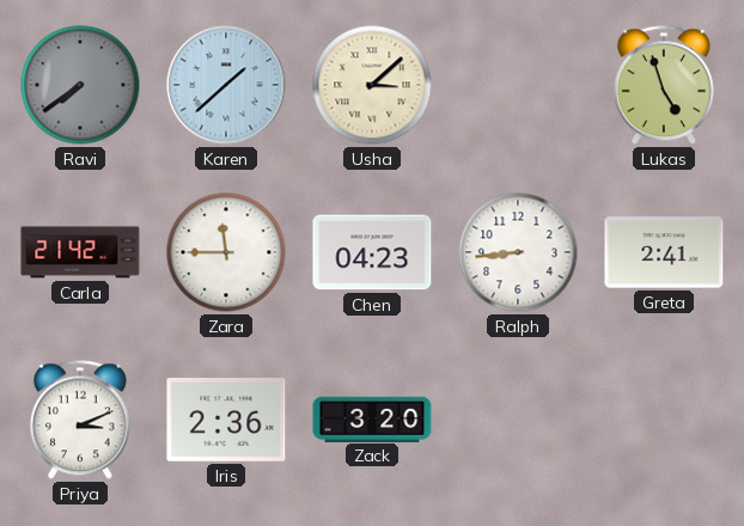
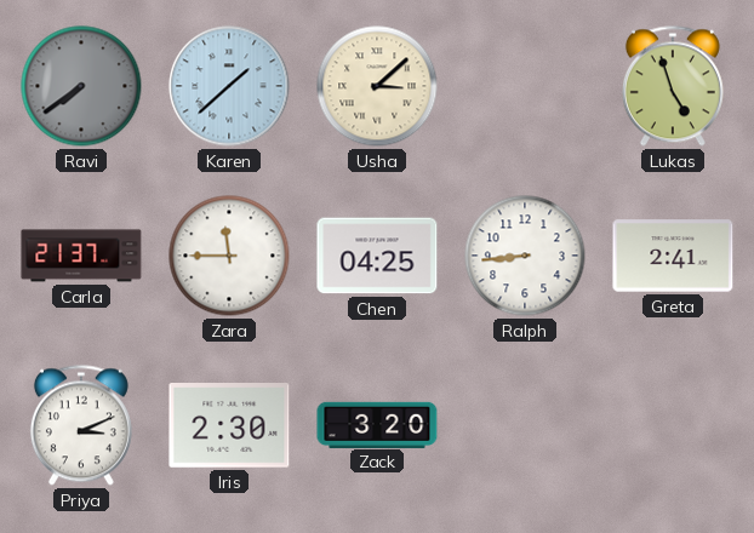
Carla: 21:42 -> 21:37
Chen: 04:23 -> 04:25
Iris: 2:36 -> 2:30
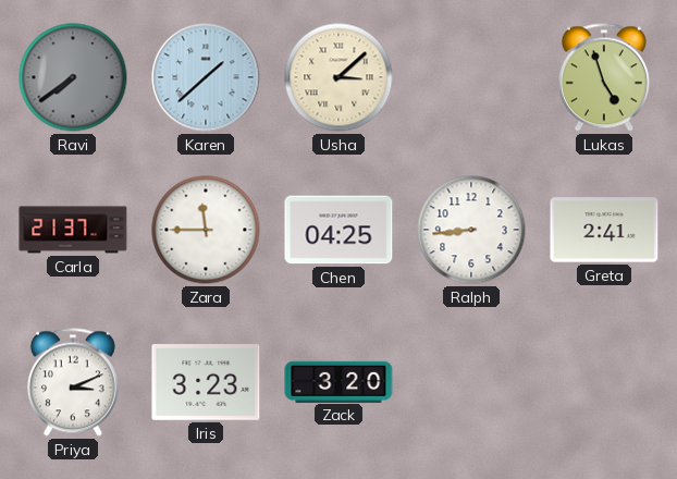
Iris: 2:30 -> 3:23
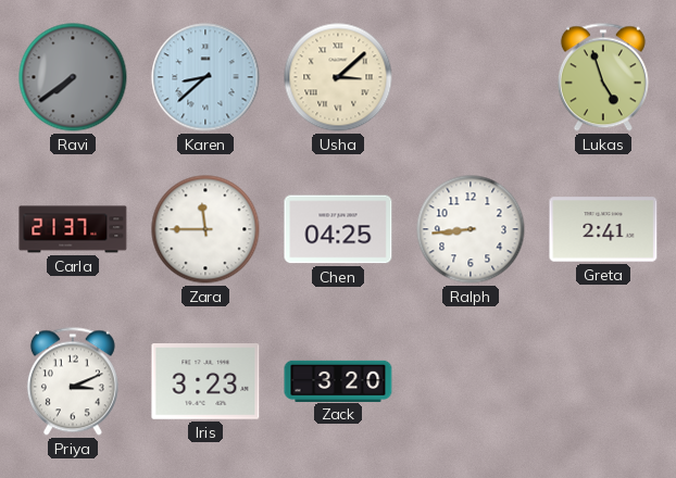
Karen: 1:38 -> 8:38
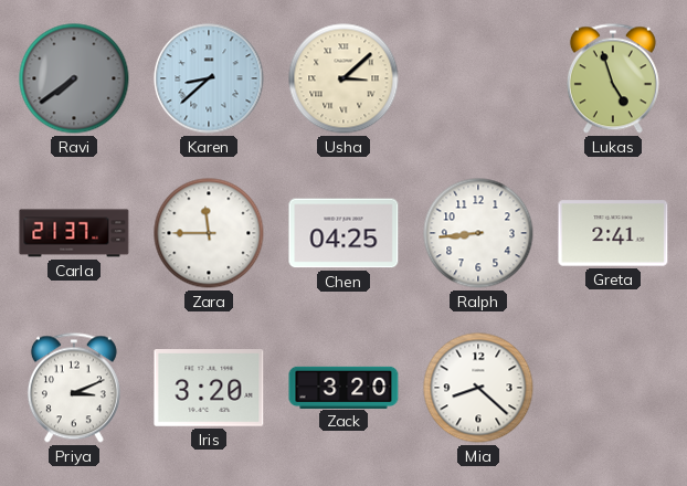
Iris: 3:23 -> 3:20
Mia: none -> 8:22
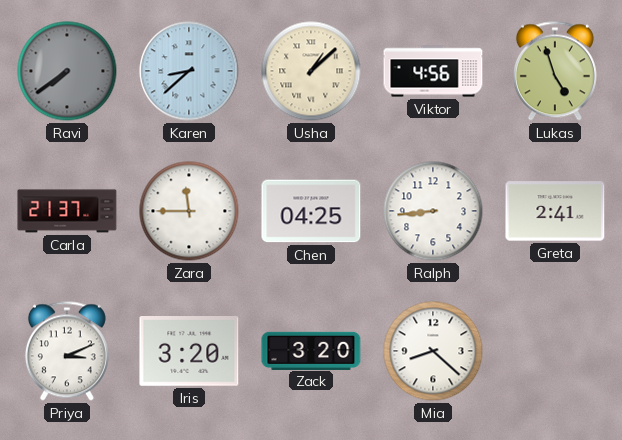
Usha: 3:08 -> 1:08
Viktor: none -> 4:56
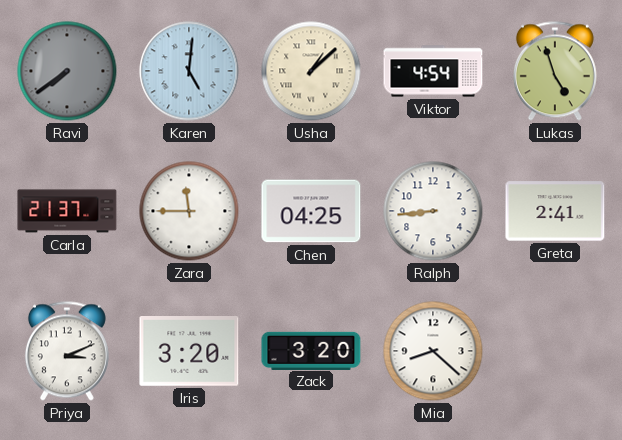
Karen: 8:38 -> 5:01
Viktor: 4:56 -> 4:54
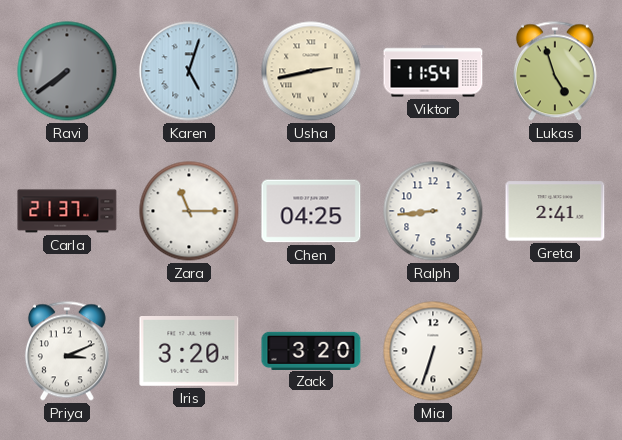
Karen: 5:01 -> 5:03
Usha: 1:08 -> 2:43
Viktor: 4:54 -> 11:54
Zara: 11:45 -> 11:15
Mia: 8:22 -> 6:33
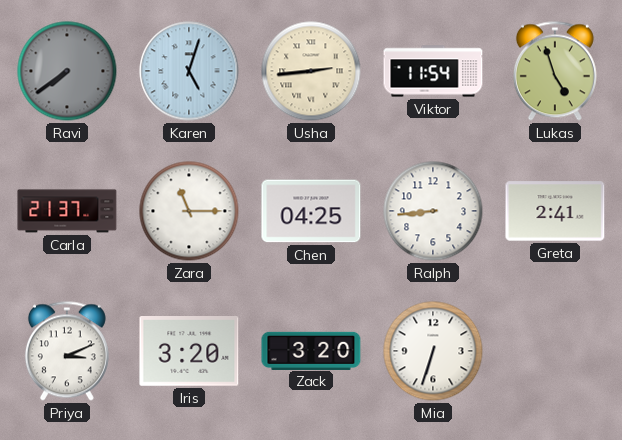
Usha: 2:43 -> 2:44
